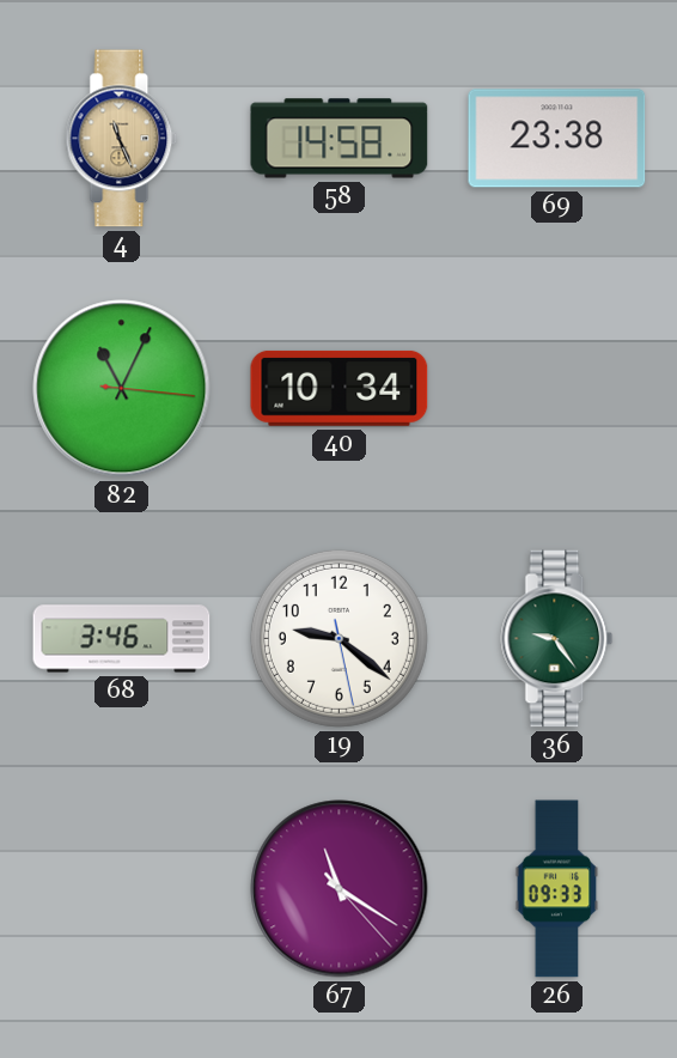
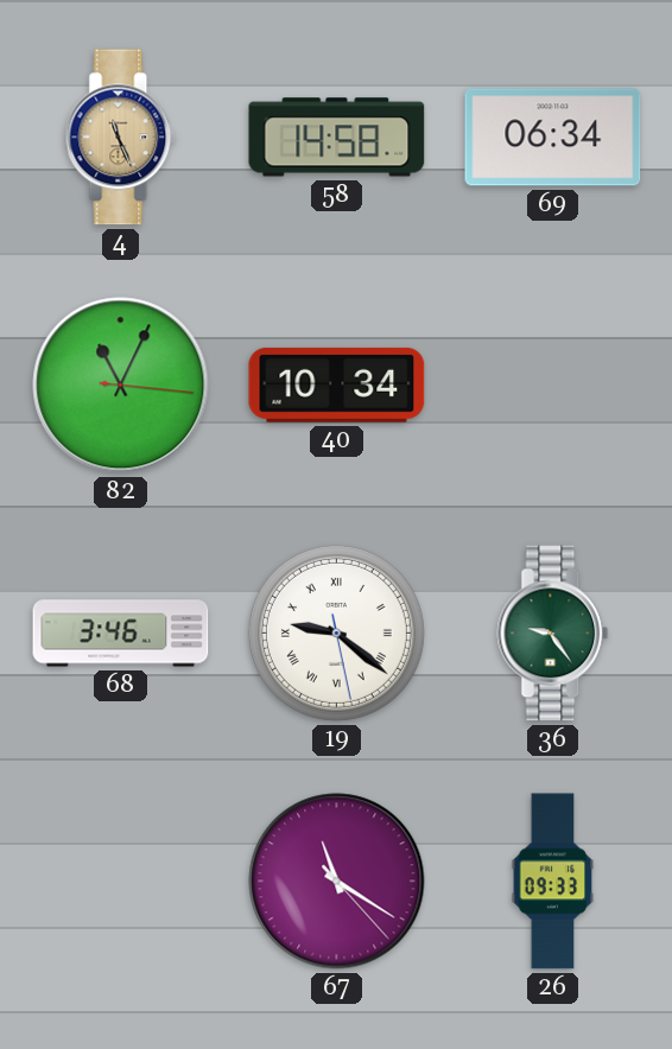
69: 23:38 -> 06:34
19 numerals: Arabic -> Roman
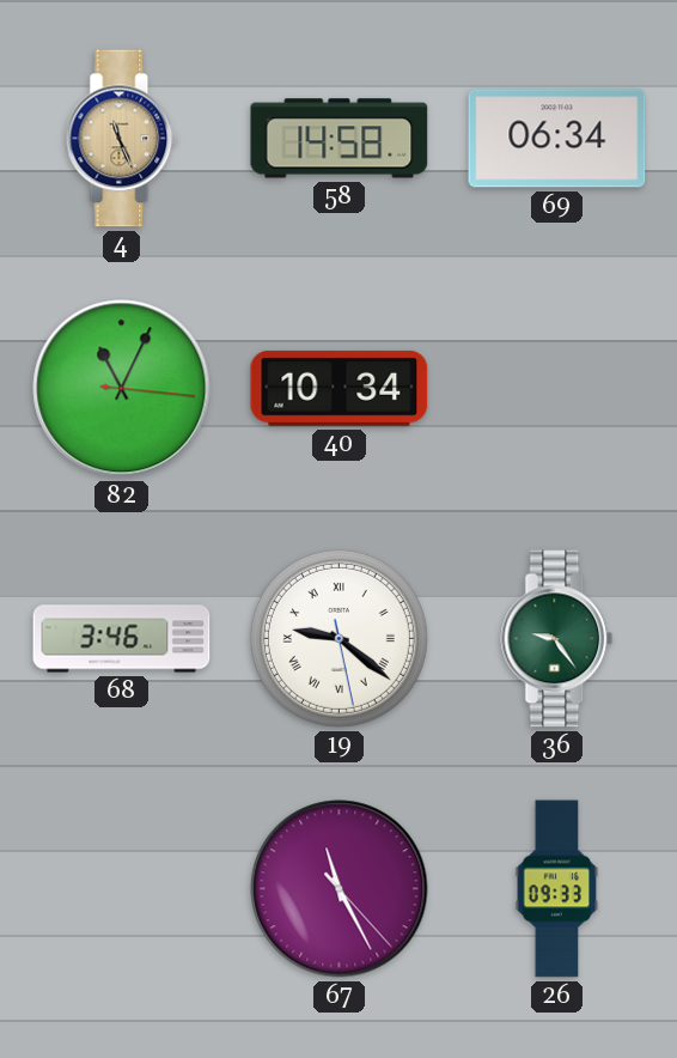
67: 11:20 -> 11:25
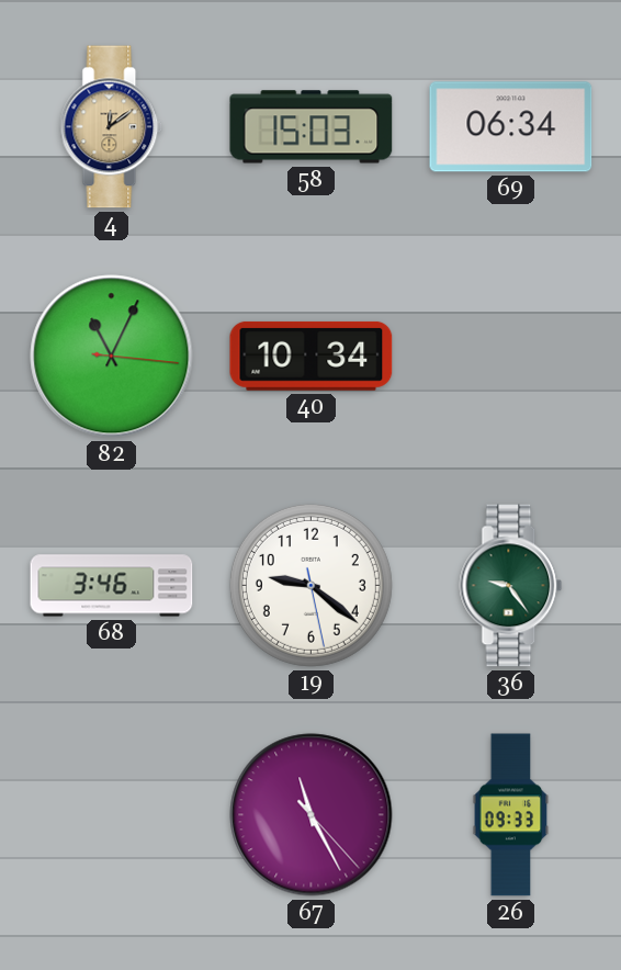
4: 11:26 -> 12:09
58: 14:58 -> 15:03
19 numerals: Roman -> Arabic
